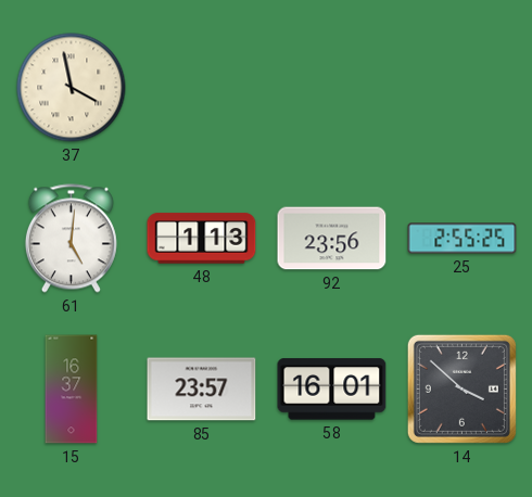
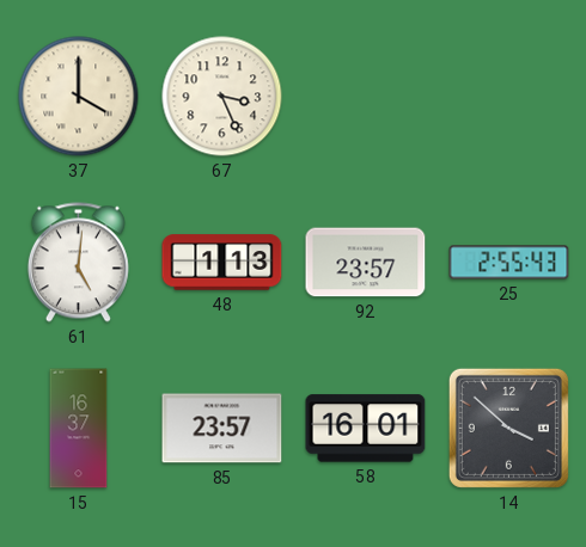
37: 3:58 -> 4:00
67: none -> 3:26
92: 23:56 -> 23:57
25: 2:55:25 -> 2:55:43
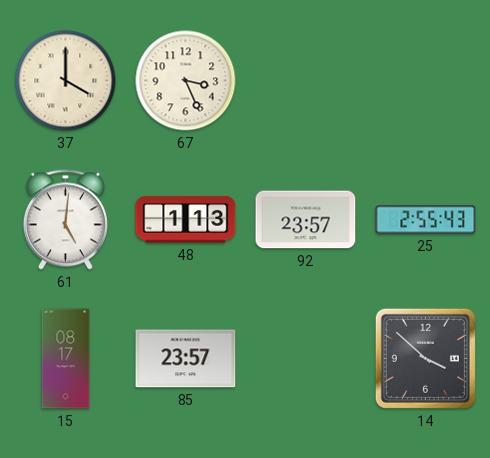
15: 16:37 -> 08:17
58: 16:01 -> none
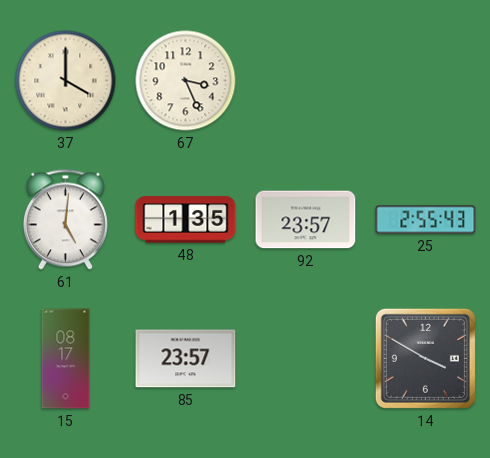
48: 1:13 -> 1:35
14: 3:52 -> 3:50
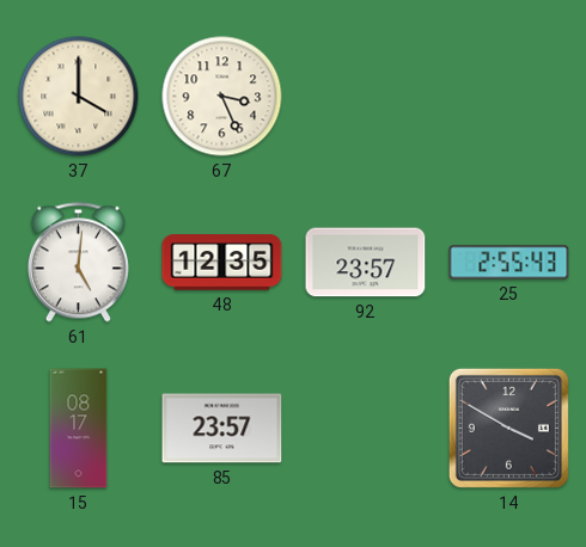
48: 1:35 -> 12:35
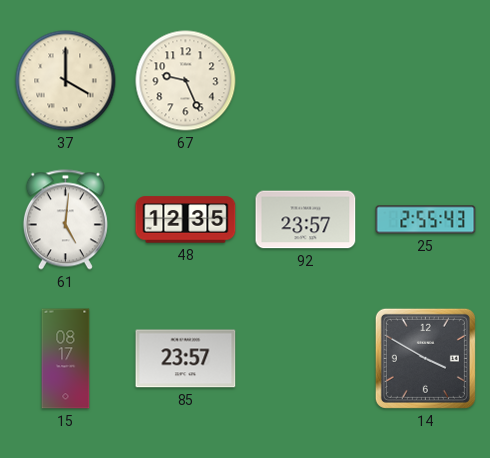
67: 3:26 -> 9:26
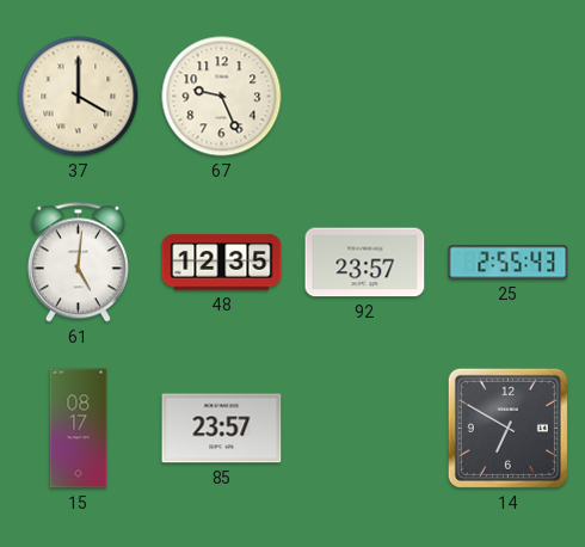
14: 3:50 -> 6:50
